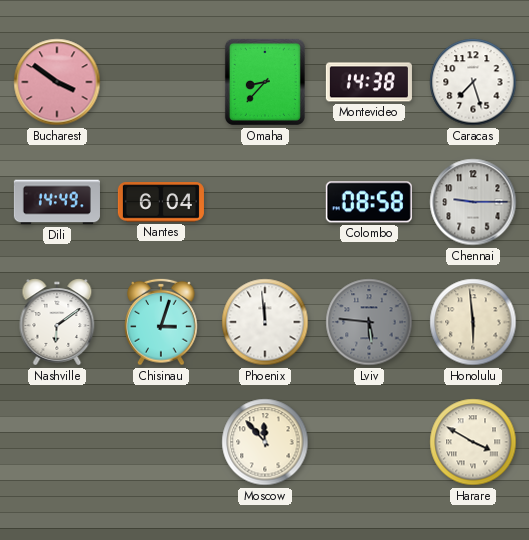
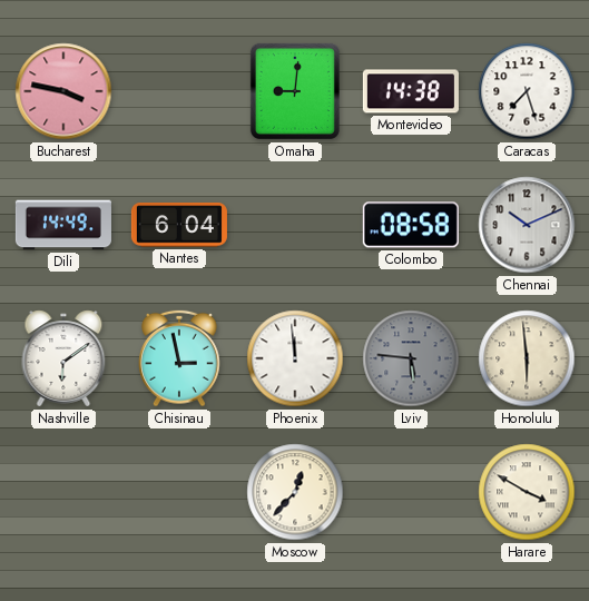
Bucharest: 3:51 -> 3:47
Omaha: 8:37 -> 9:01
Chennai: 9:15 -> 10:11
Chisinau: 3:03 -> 2:58
Moscow: 11:53 -> 12:37
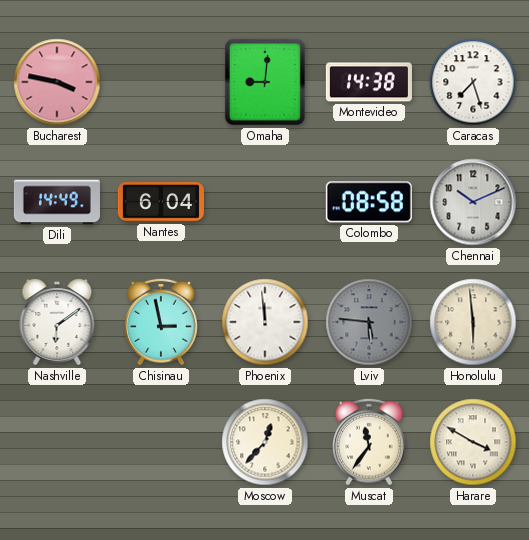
Muscat: none -> 11:36
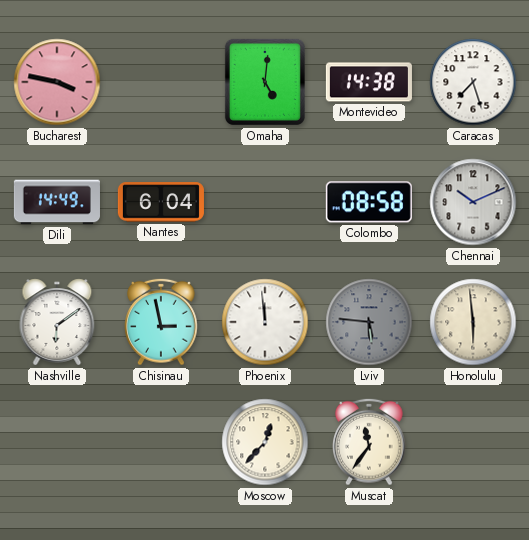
Omaha: 9:01 -> 5:01
Harare: 3:50 -> none
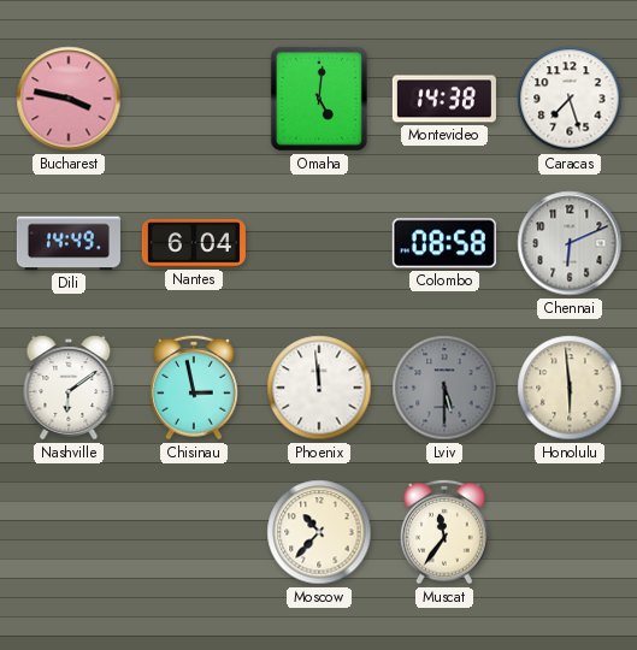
Chennai: 10:11 -> 6:11
Lviv: 5:46 -> 5:30
Moscow: 12:37 -> 10:37
